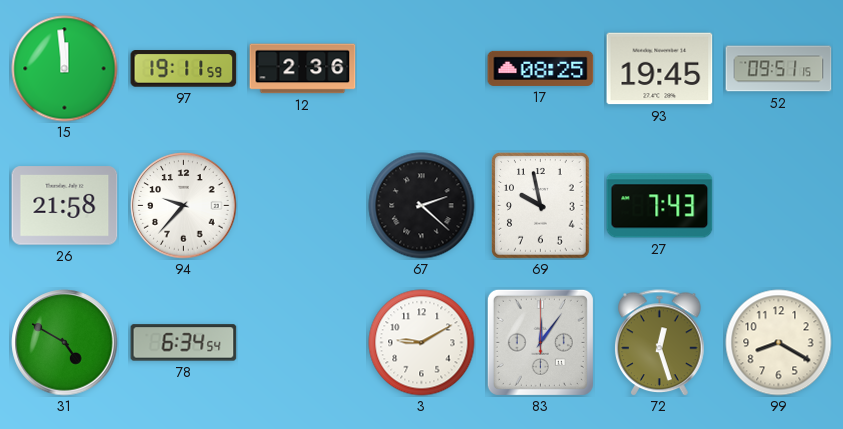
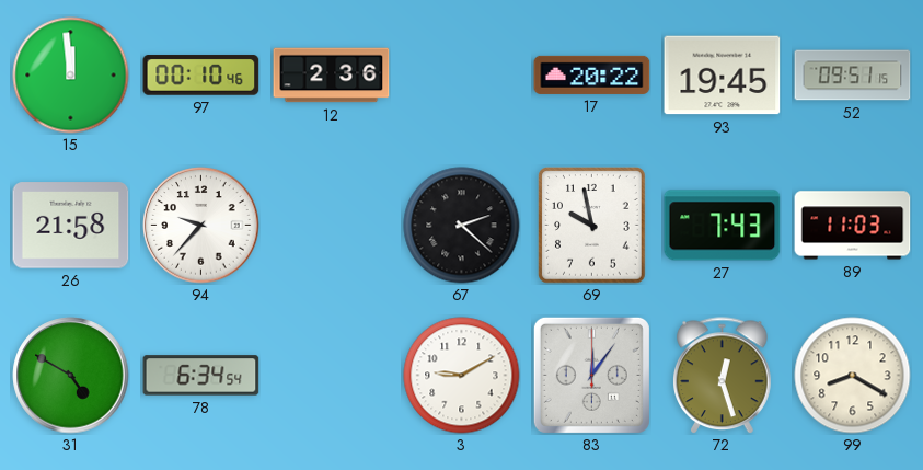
97: 19:11 -> 00:10
17: 08:25 -> 20:22
89: none -> 11:03
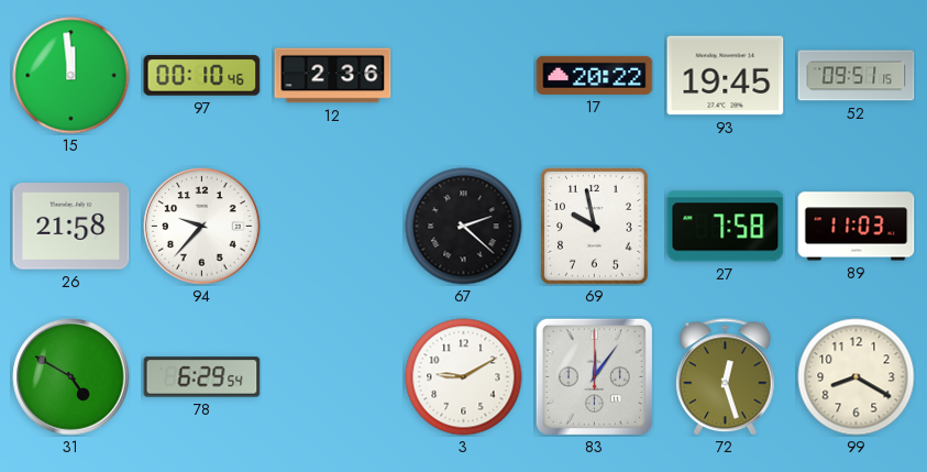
27: 7:43 -> 7:58
78: 6:34 -> 6:29
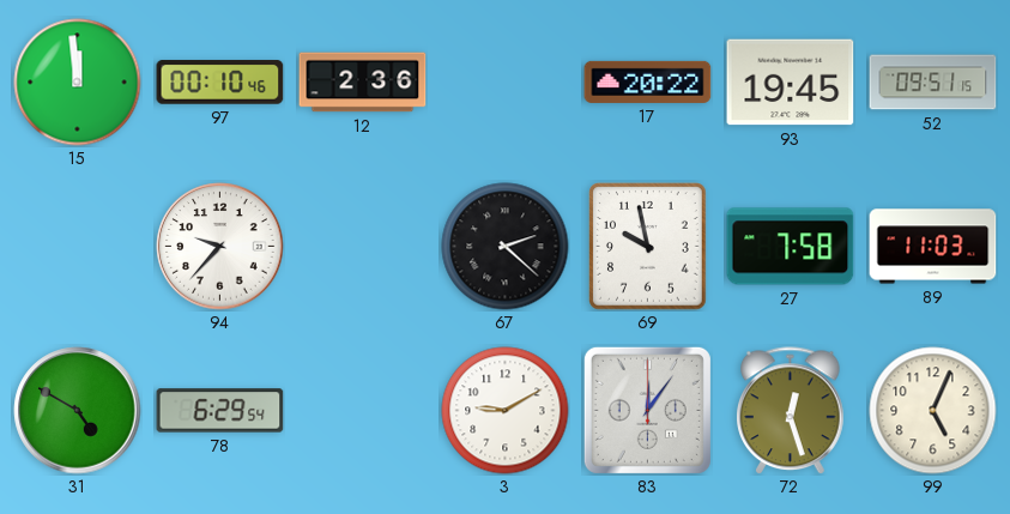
26: 21:58 -> none
99: 8:20 -> 5:04
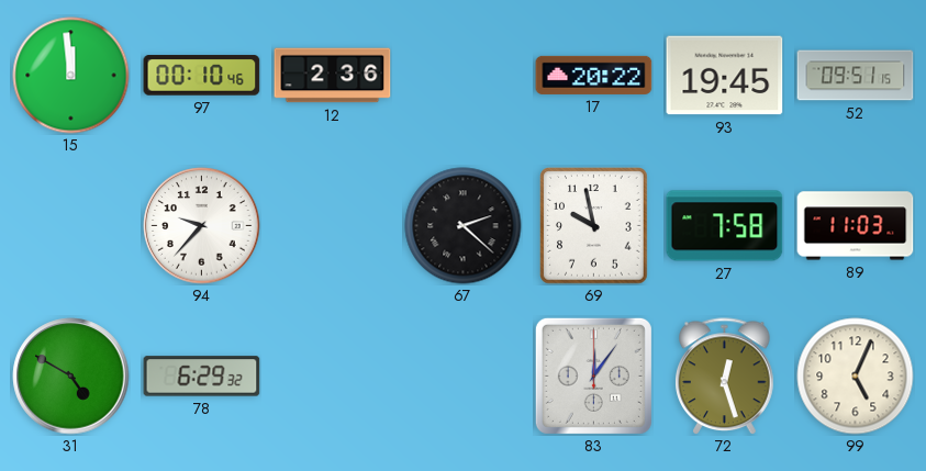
78: 6:29:54 -> 6:29:32
3: 9:10 -> none
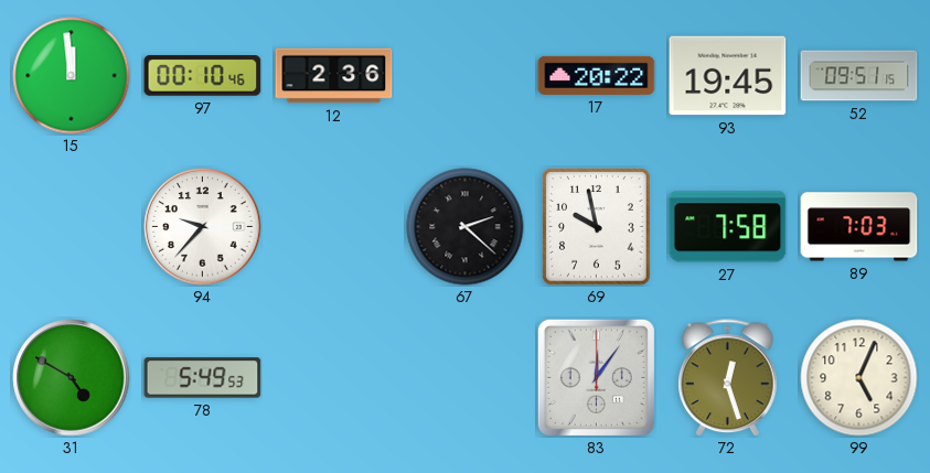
89: 11:03 -> 7:03
78: 6:29 -> 5:49
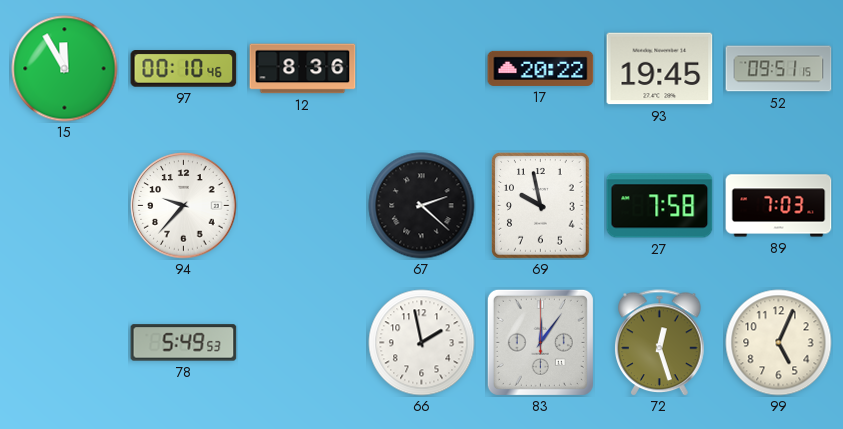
15: 11:59 -> 11:55
12: 2:36 -> 8:36
31: 4:50 -> none
66: none -> 1:58
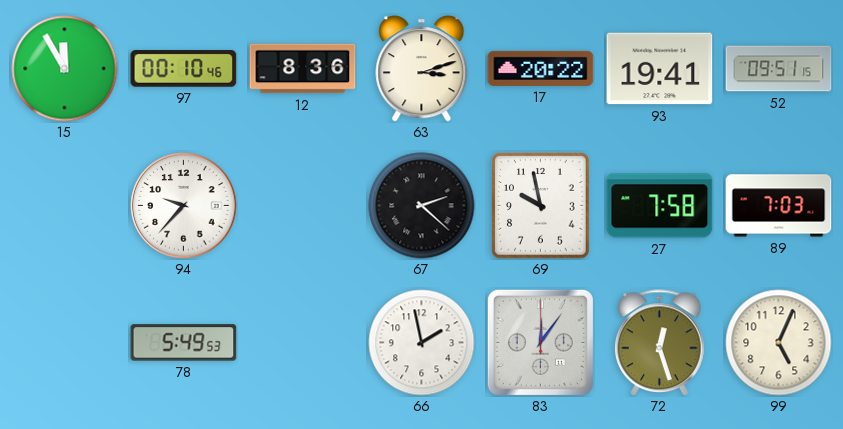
63: none -> 3:12
93: 19:45 -> 19:41
